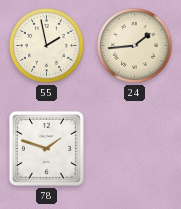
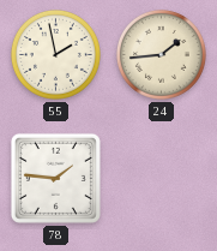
78: 1:48 -> 1:46
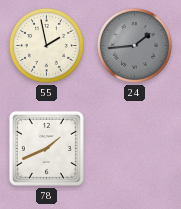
24 dial: cream -> grey
78: 1:46 -> 1:41
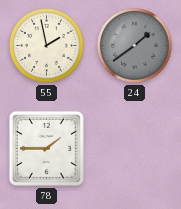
24: 1:44 -> 1:39
78: 1:41 -> 1:45
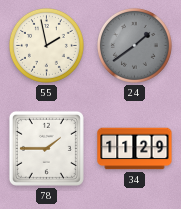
34: none -> 11:29
